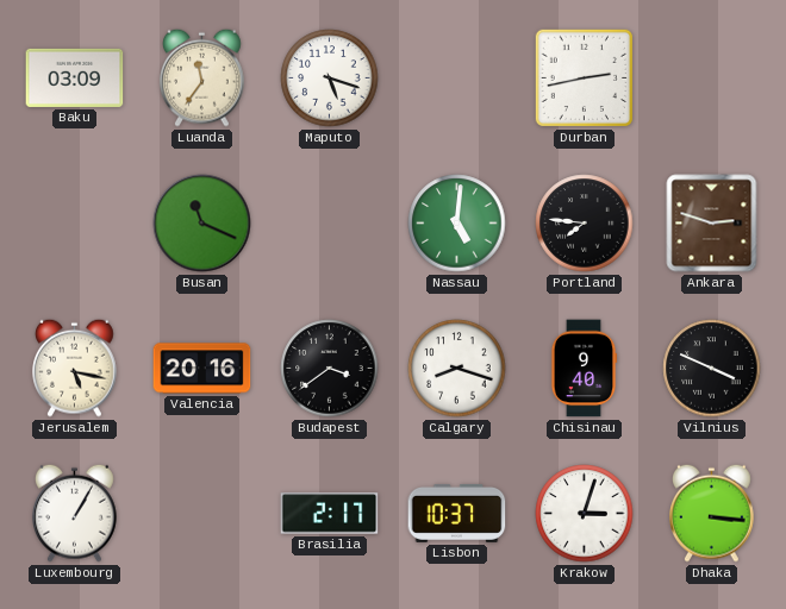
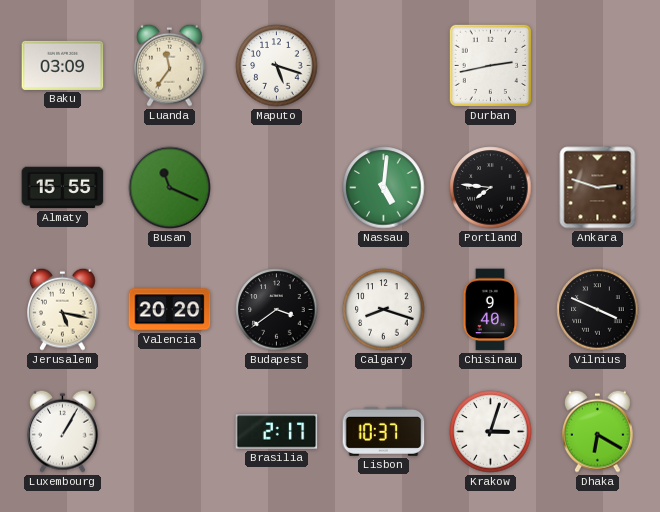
Almaty: none -> 15:55
Valencia: 20:16 -> 20:20
Dhaka: 3:16 -> 6:20
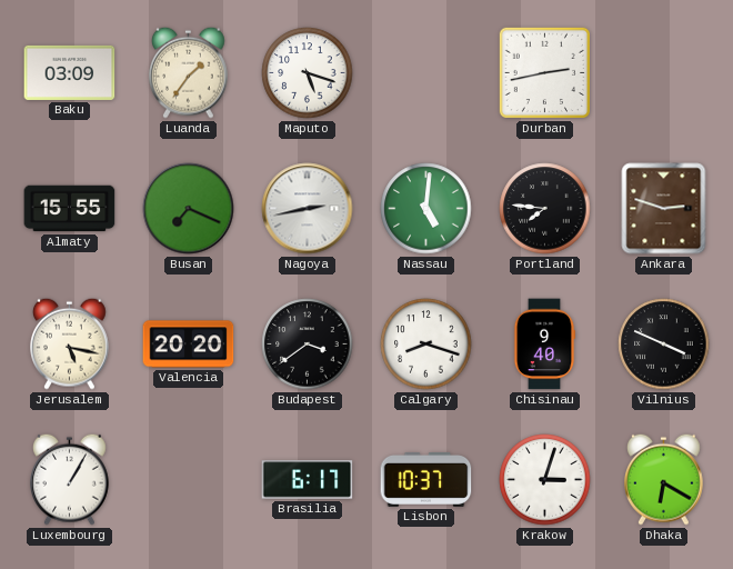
Luanda: 11:36 -> 1:36
Busan: 11:19 -> 7:19
Nagoya: none -> 2:43
Brasilia: 2:17 -> 6:17
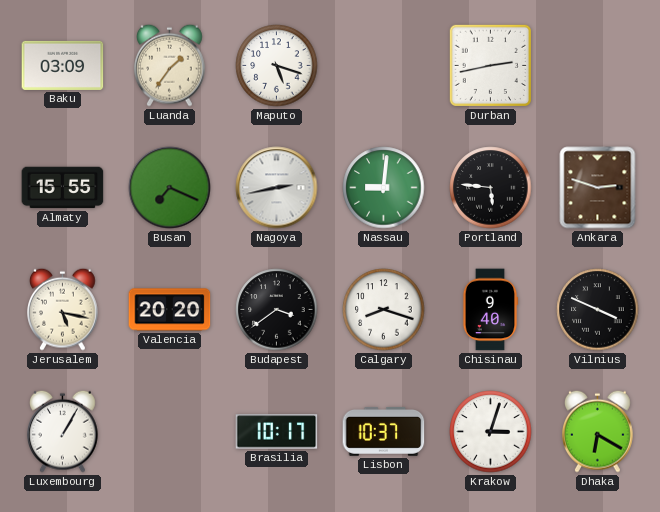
Nassau: 5:01 -> 9:01
Portland: 7:46 -> 5:46
Brasilia: 6:17 -> 10:17
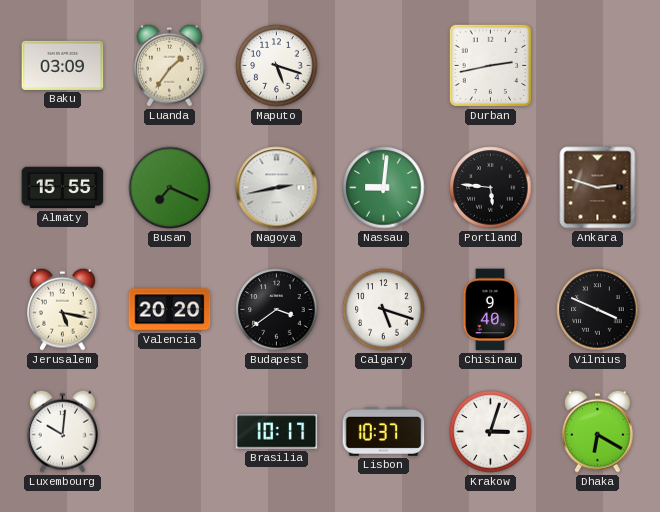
Calgary: 8:18 -> 5:18
Luxembourg: 1:05 -> 10:01
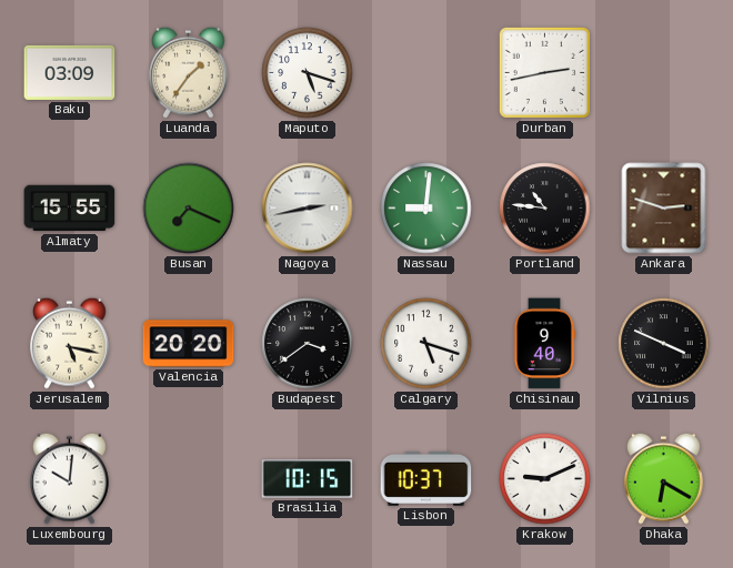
Portland: 5:46 -> 10:46
Brasilia: 10:17 -> 10:15
Krakow: 3:03 -> 9:11
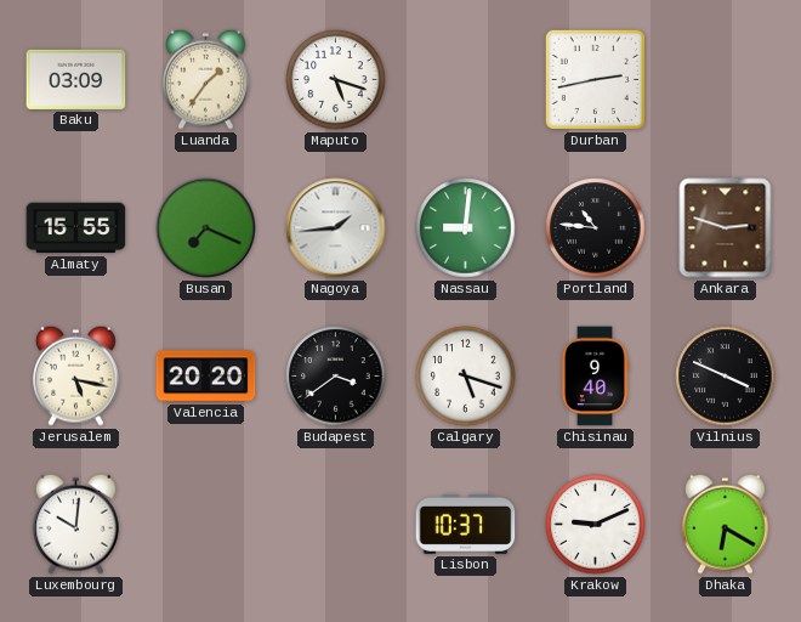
Nagoya: 2:43 -> 1:44
Brasilia: 10:15 -> none
